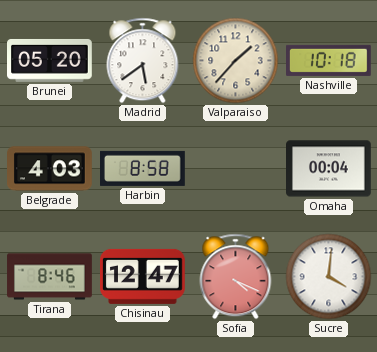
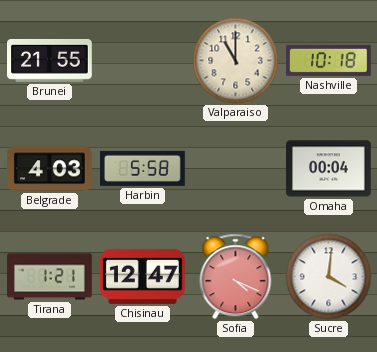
Brunei: 05:20 -> 21:55
Madrid: 5:39 -> none
Valparaiso: 1:37 -> 11:00
Harbin: 8:58 -> 5:58
Tirana: 8:46 -> 1:21
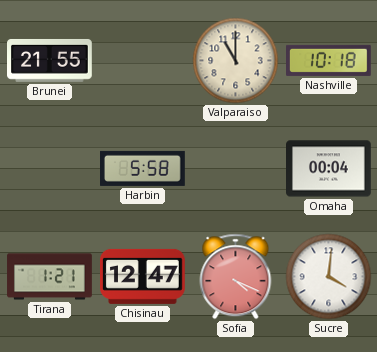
Belgrade: 4:03 -> none
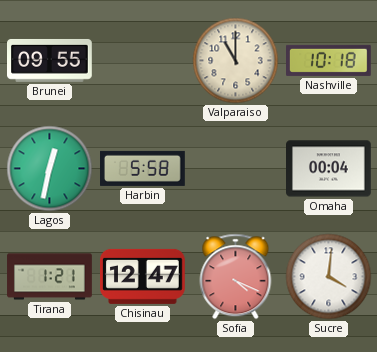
Brunei: 21:55 -> 09:55
Lagos: none -> 12:32
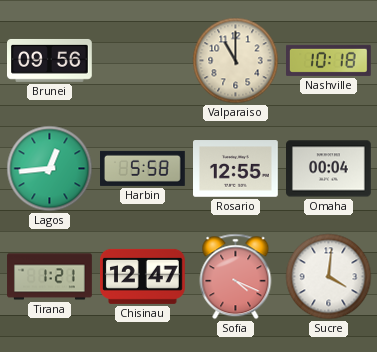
Brunei: 09:55 -> 09:56
Lagos: 12:32 -> 12:44
Rosario: none -> 12:55
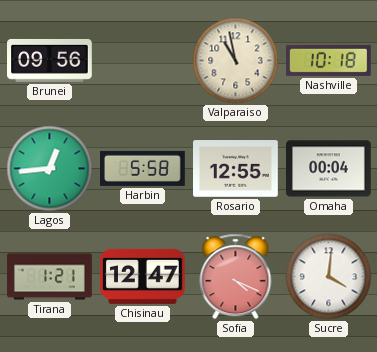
Valparaiso: 11:00 -> 10:58
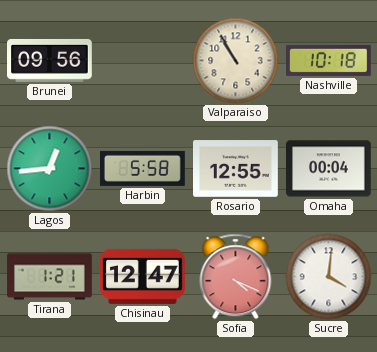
Valparaiso: 10:58 -> 10:55
